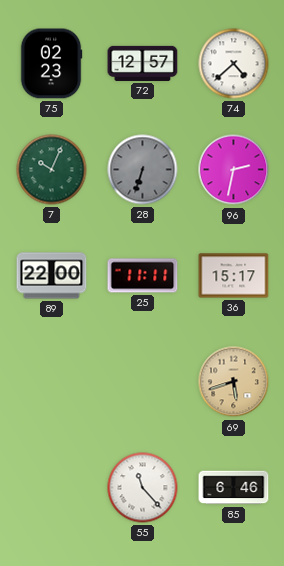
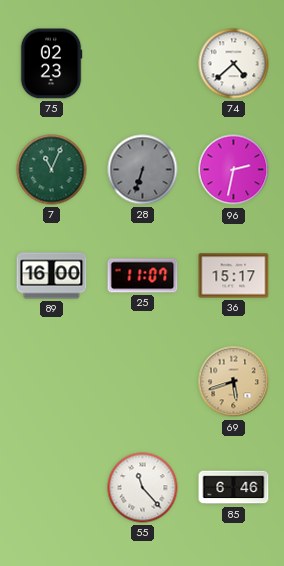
72: 12:57 -> none
7: 10:04 -> 11:04
89: 22:00 -> 16:00
25: 11:11 -> 11:07
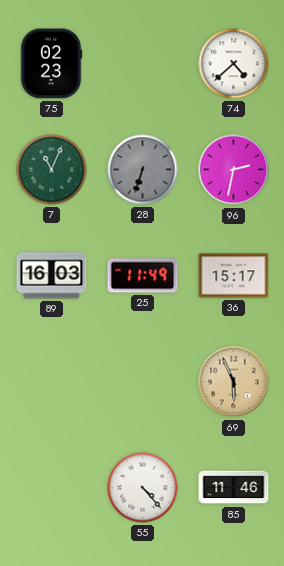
89: 16:00 -> 16:03
25: 11:07 -> 11:49
69: 5:42 -> 5:56
55: 11:23 -> 4:23
85: 6:46 -> 11:46
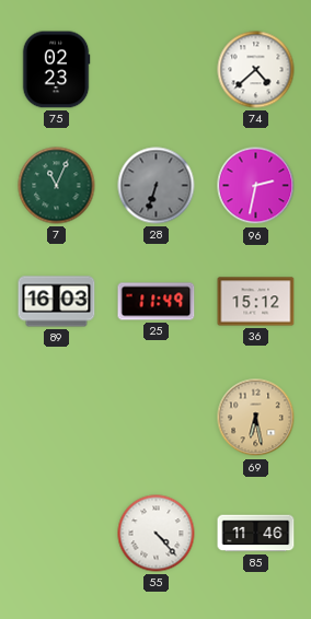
36: 15:17 -> 15:12
69: 5:56 -> 6:28
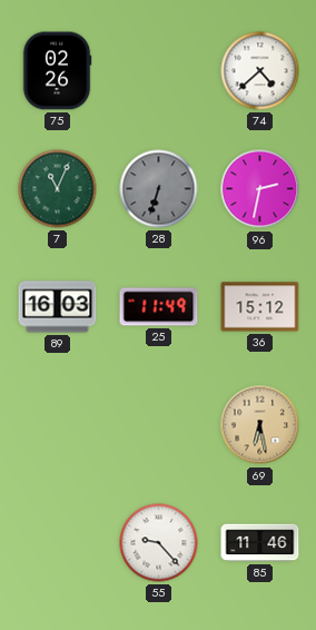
75: 02:23 -> 02:26
55: 4:23 -> 9:23
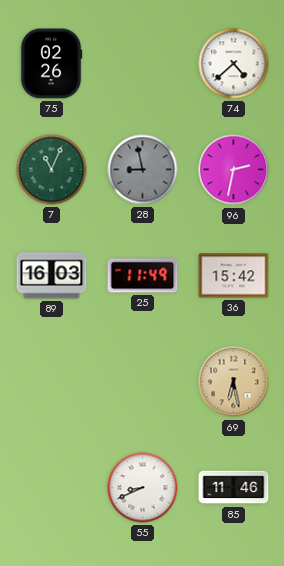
28: 6:33 -> 8:58
36: 15:12 -> 15:42
55: 9:23 -> 8:41
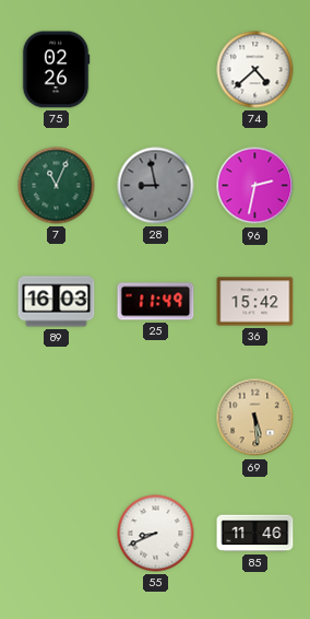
69: 6:28 -> 5:29
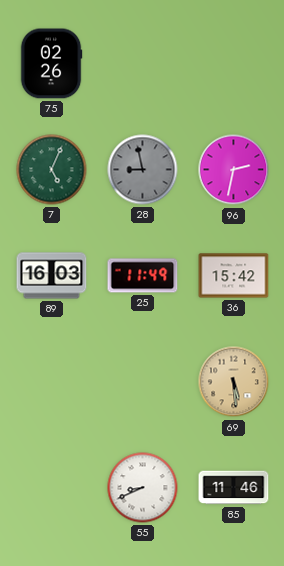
74: 4:38 -> none
7: 11:04 -> 5:04
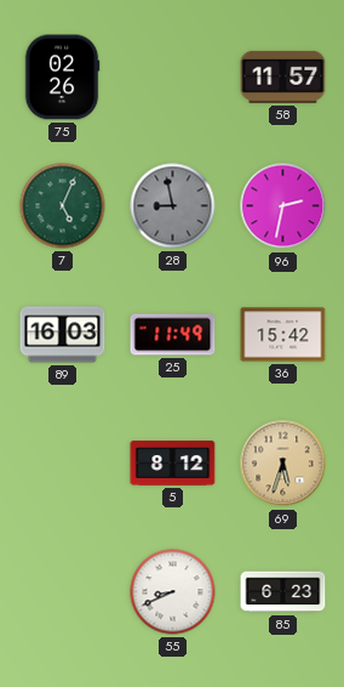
58: none -> 11:57
5: none -> 8:12
69: 5:29 -> 5:33
85: 11:46 -> 6:23
